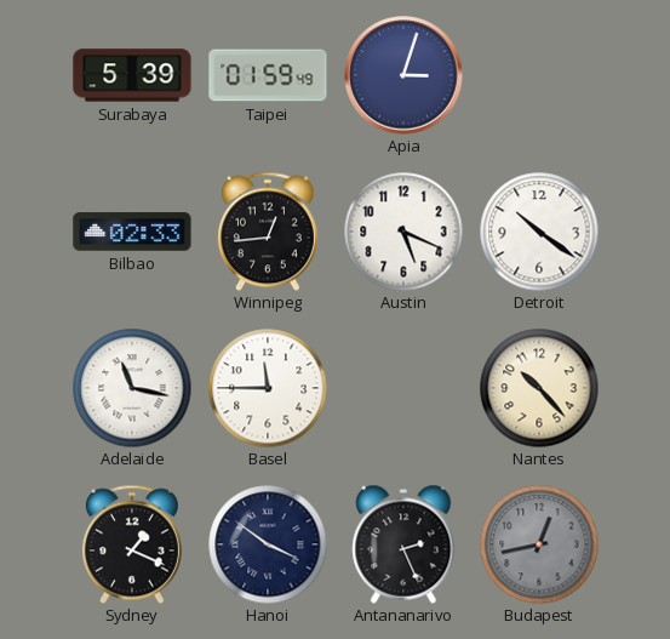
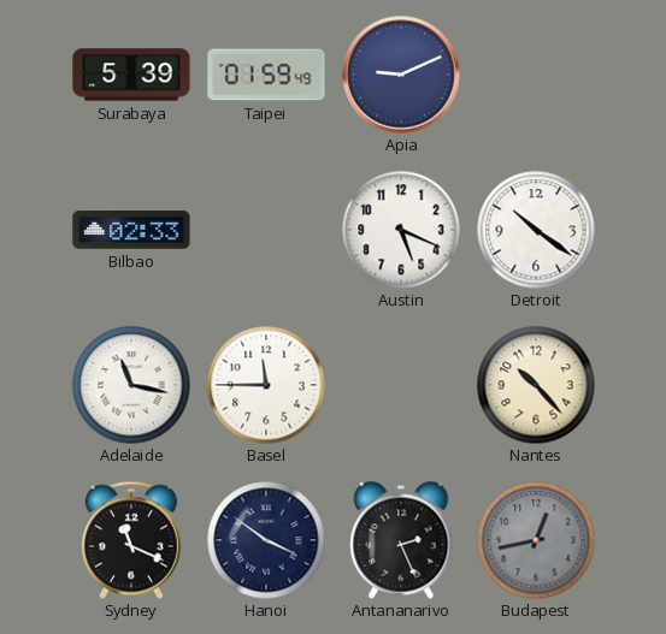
Apia: 3:03 -> 9:11
Winnipeg: 12:44 -> none
Sydney: 1:19 -> 11:19
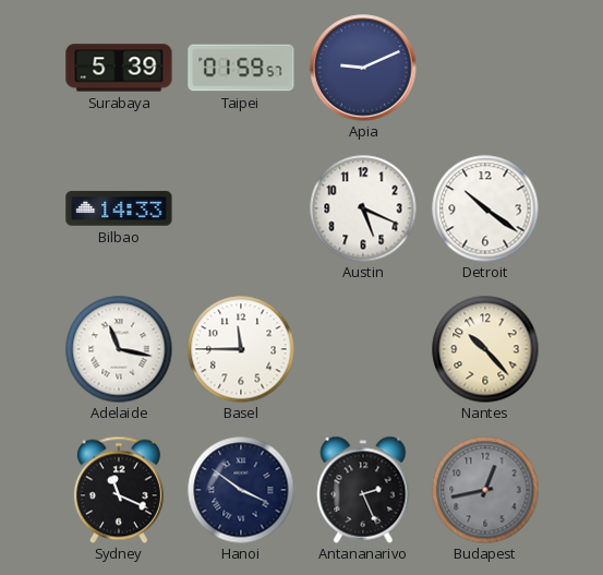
Taipei: 01:59:49 -> 01:59:57
Bilbao: 02:33 -> 14:33
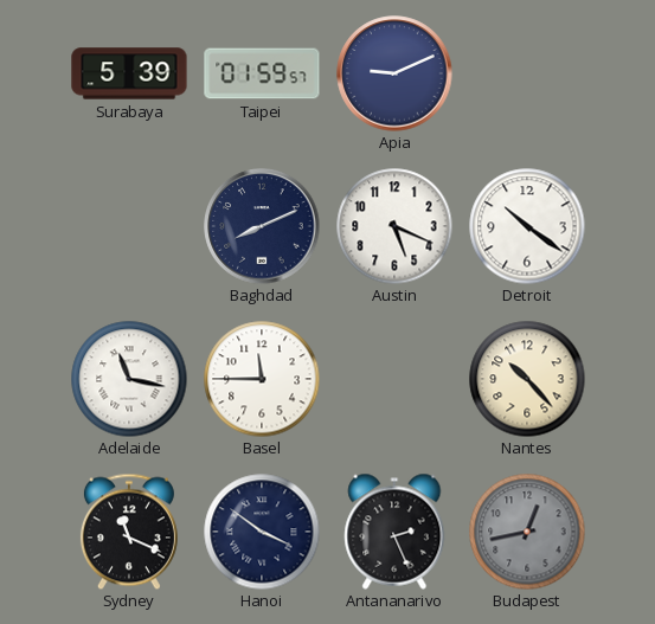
Bilbao: 14:33 -> none
Baghdad: none -> 8:11
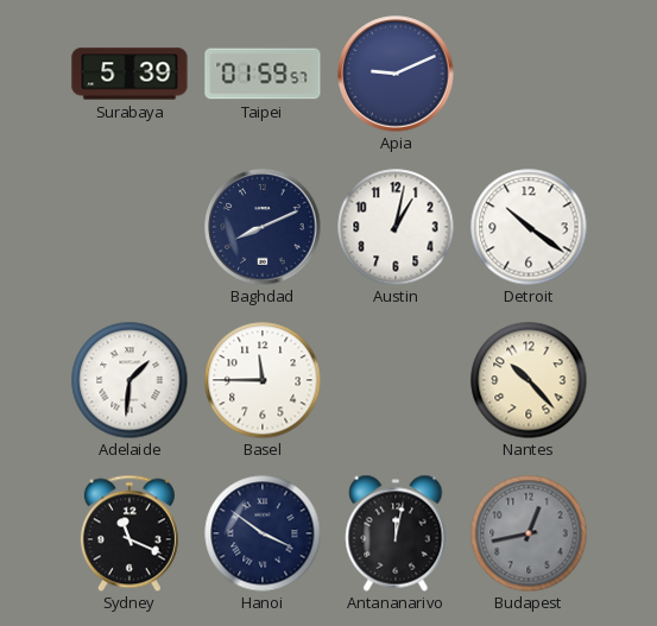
Austin: 5:19 -> 1:02
Adelaide: 11:17 -> 1:31
Antananarivo: 2:26 -> 12:02
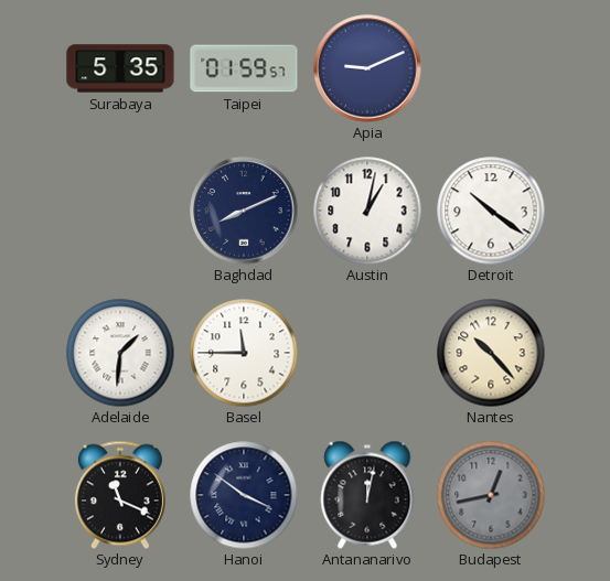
Surabaya: 5:39 -> 5:35
